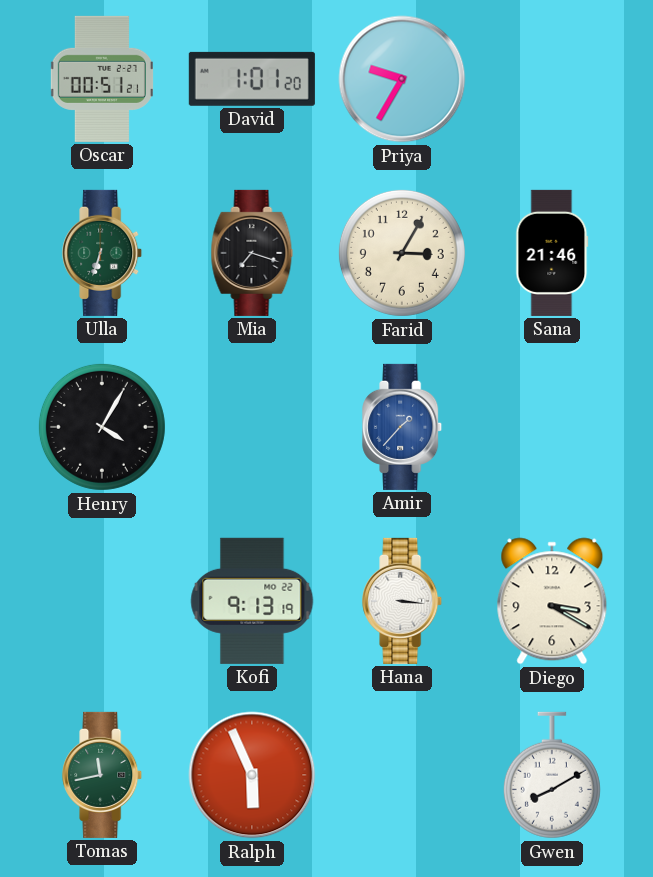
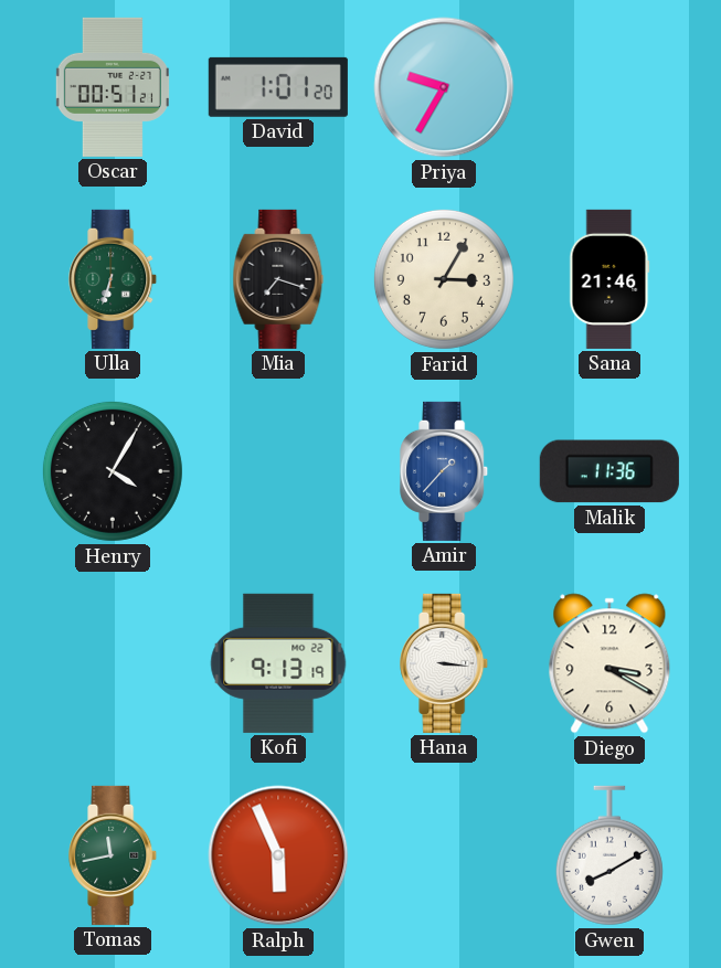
Malik: none -> 11:36
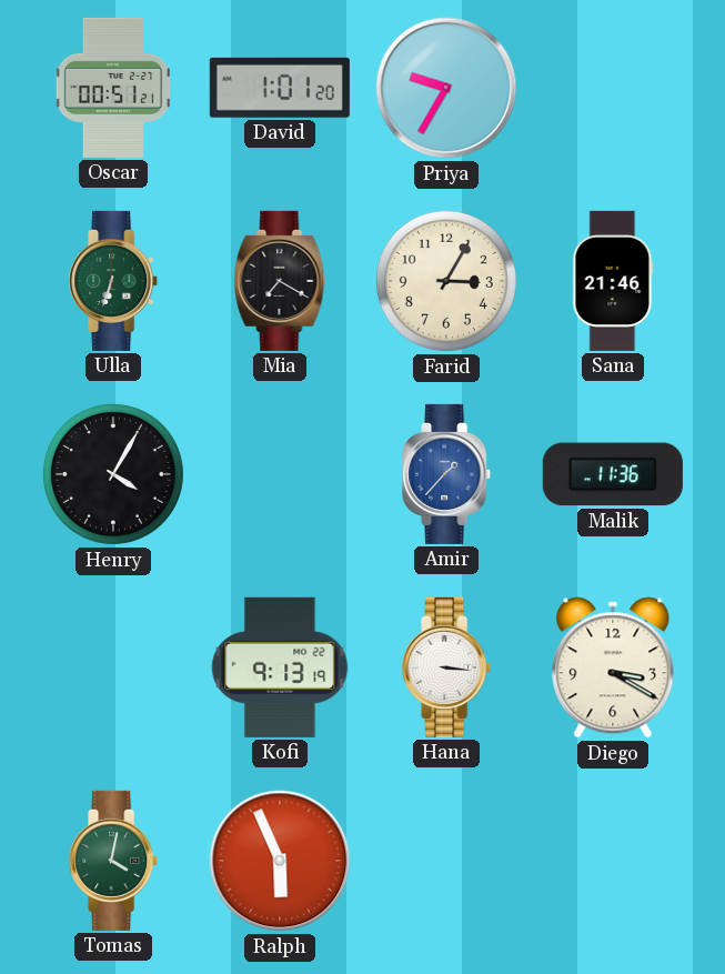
Mia: 7:18 -> 7:20
Tomas: 11:43 -> 4:02
Gwen: 8:10 -> none
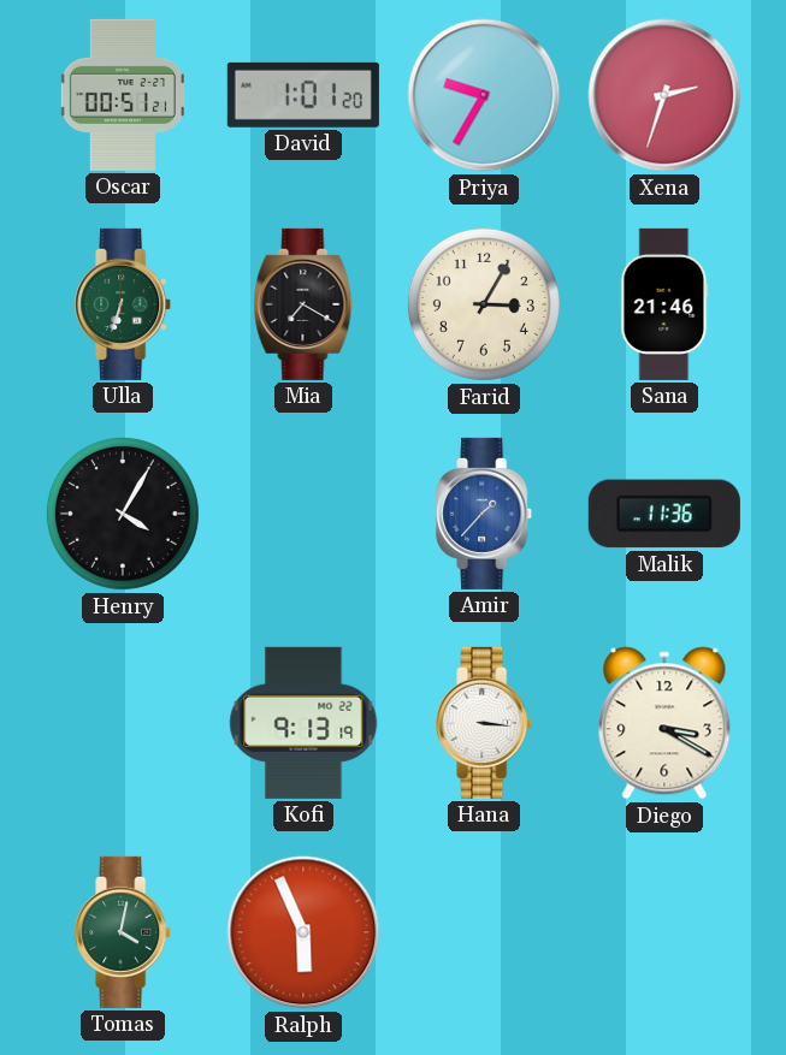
Xena: none -> 2:33
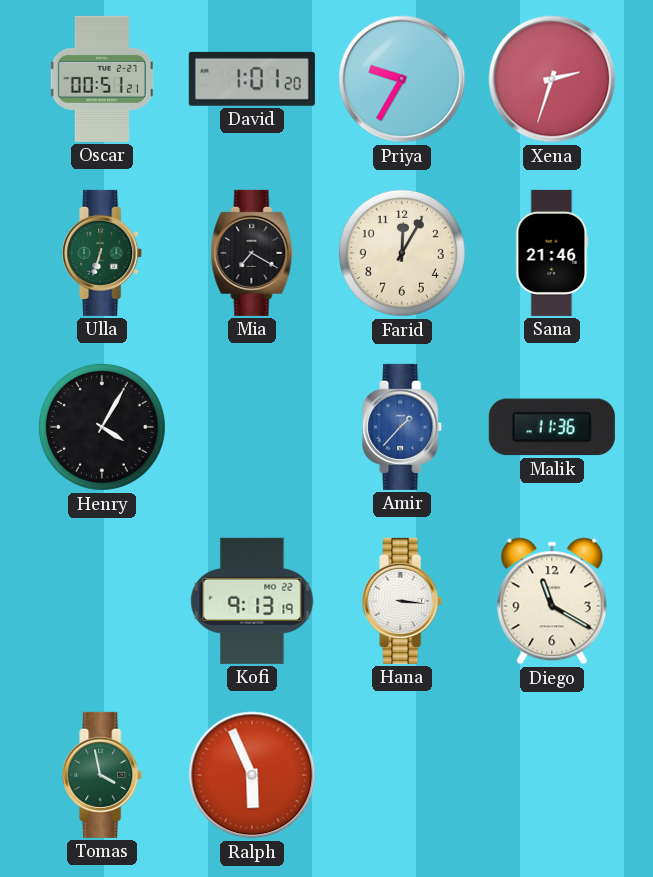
Farid: 3:05 -> 12:05
Diego: 3:20 -> 11:20
Tomas: 4:02 -> 3:58
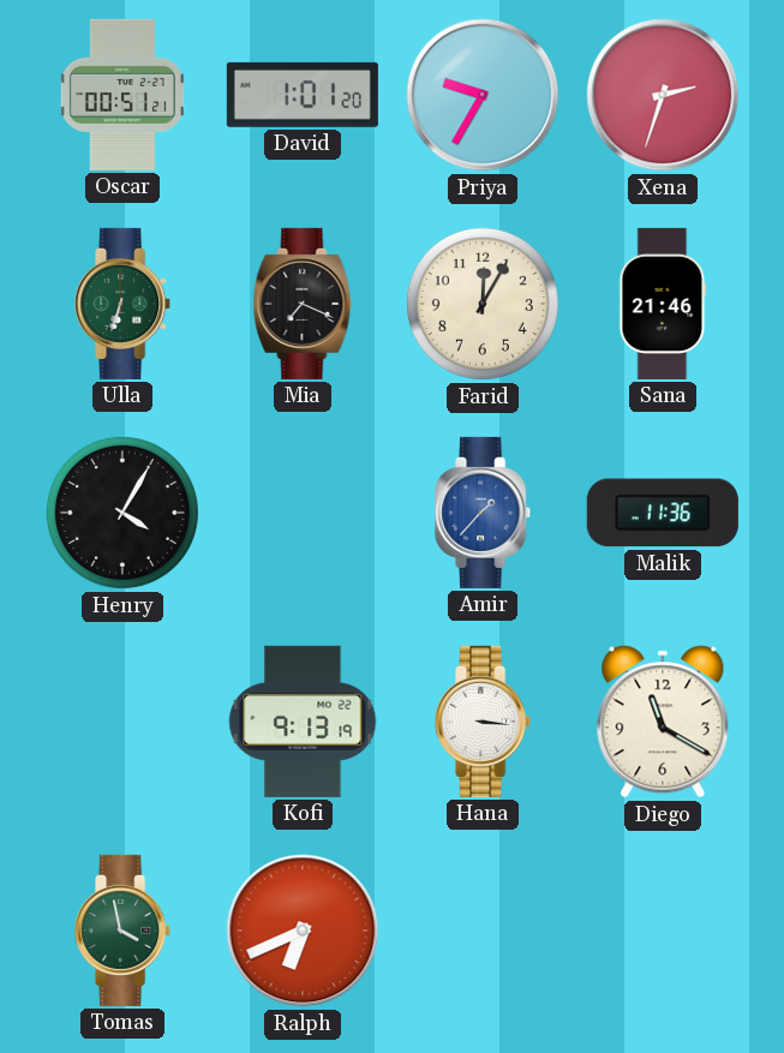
Mia: 7:20 -> 7:19
Ralph: 5:56 -> 6:41
